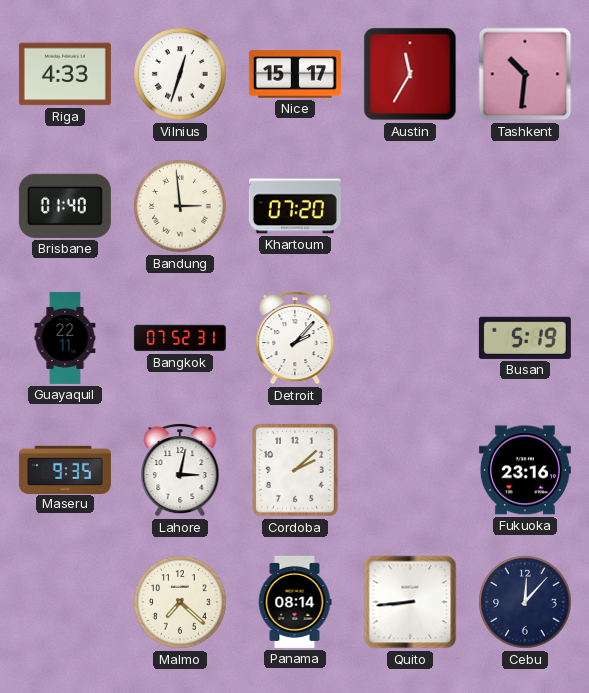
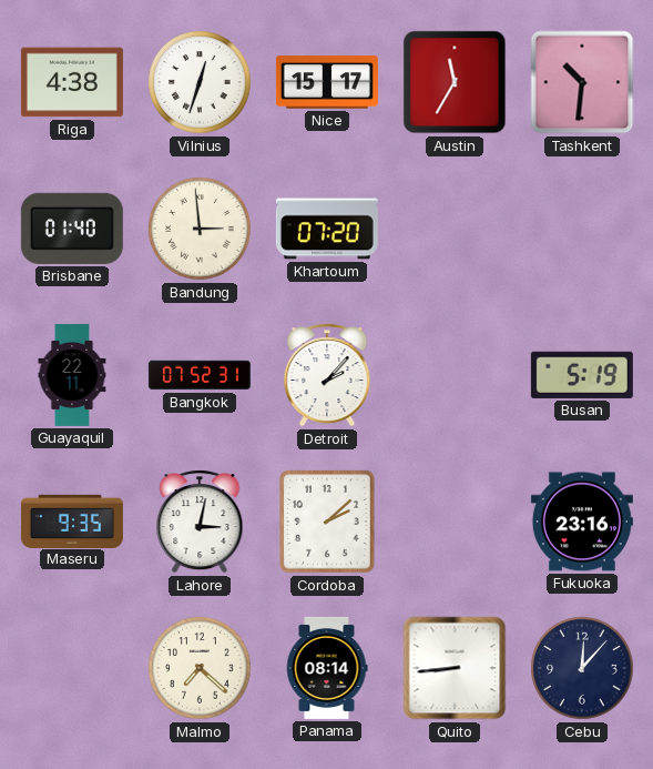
Riga: 4:33 -> 4:38
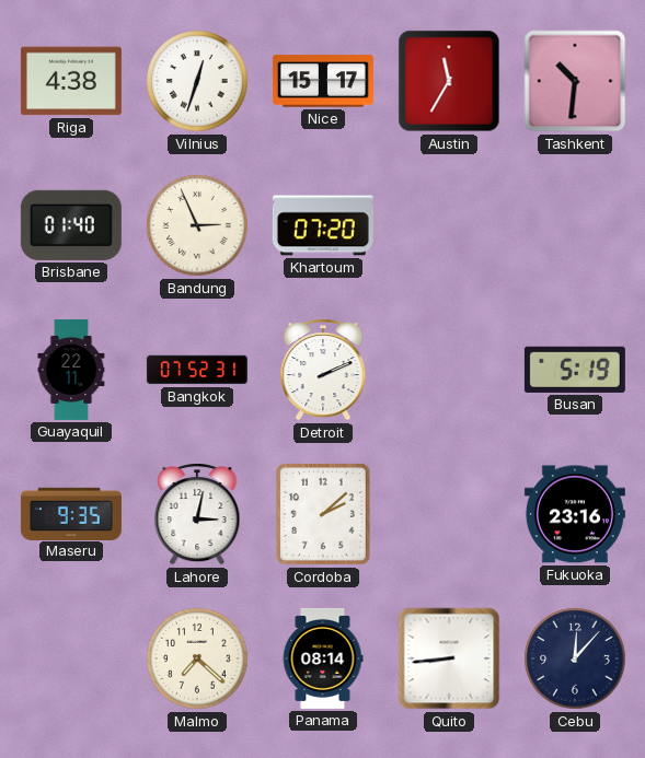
Bandung: 2:59 -> 2:56
Detroit: 2:07 -> 2:11
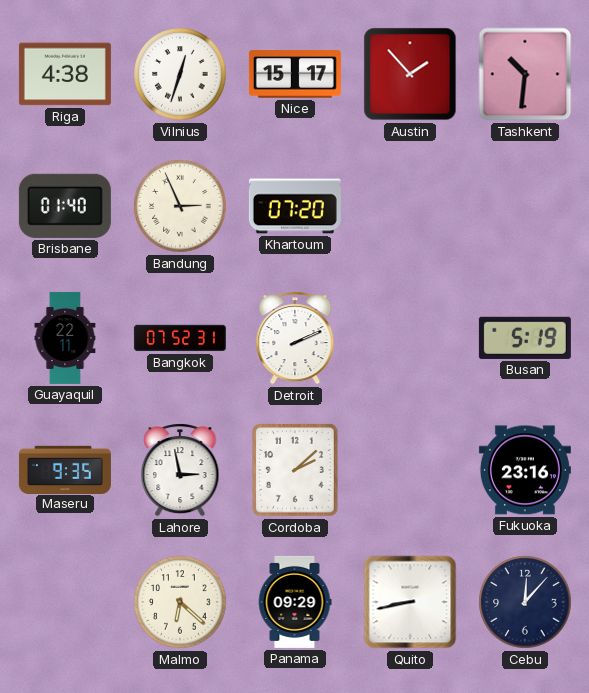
Austin: 11:35 -> 1:53
Lahore: 3:02 -> 2:58
Malmo: 7:22 -> 6:22
Panama: 08:14 -> 09:29
Quito: 8:44 -> 8:43
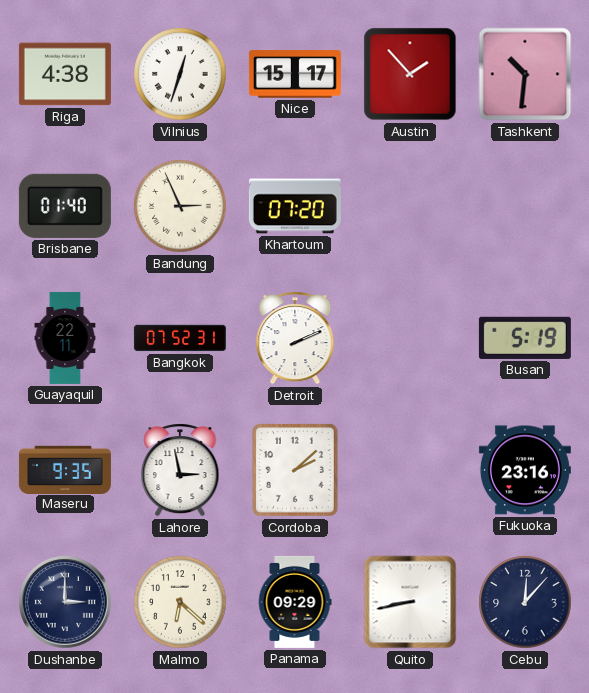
Dushanbe: none -> 3:00
